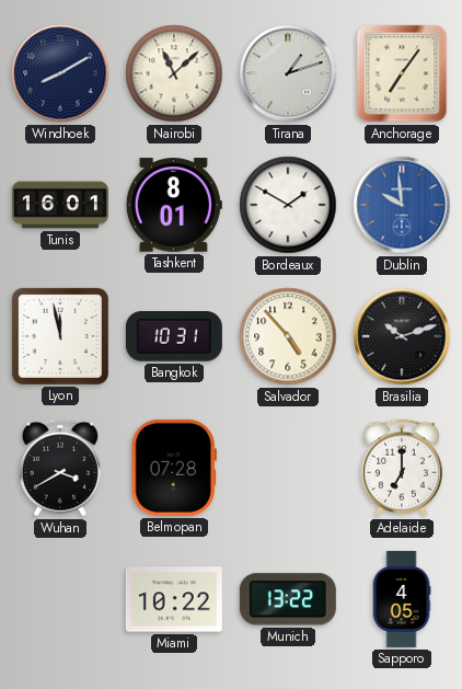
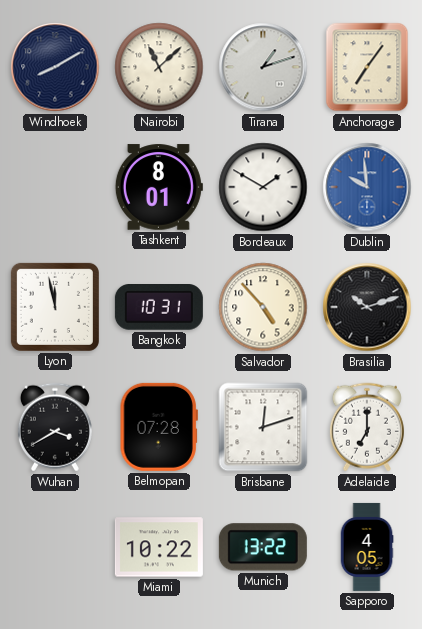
Tunis: 16:01 -> none
Brisbane: none -> 12:12
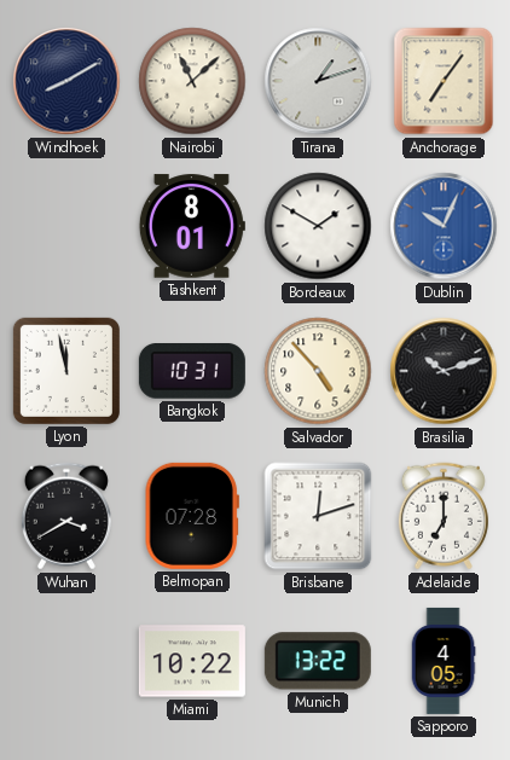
Dublin: 9:59 -> 10:04
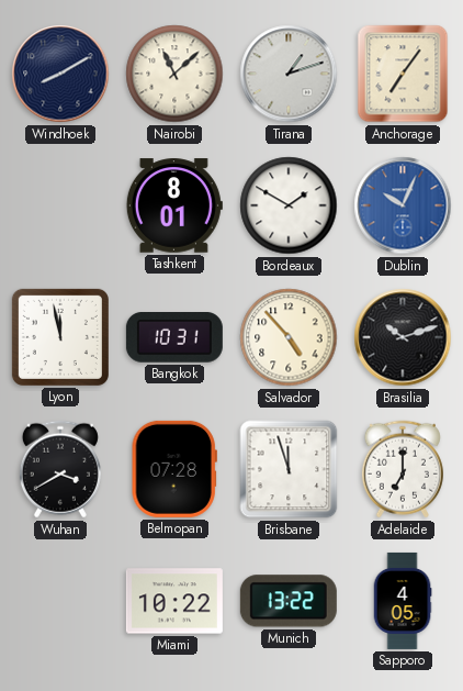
Brisbane: 12:12 -> 11:57
